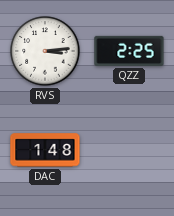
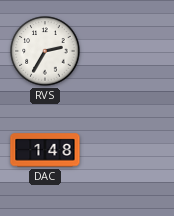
RVS: 3:14 -> 2:35
QZZ: 2:25 -> none
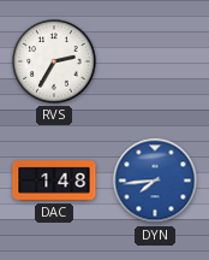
DYN: none -> 7:44
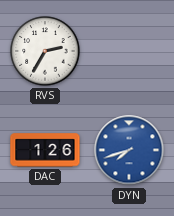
DAC: 1:48 -> 1:26
DYN: 7:44 -> 7:42
